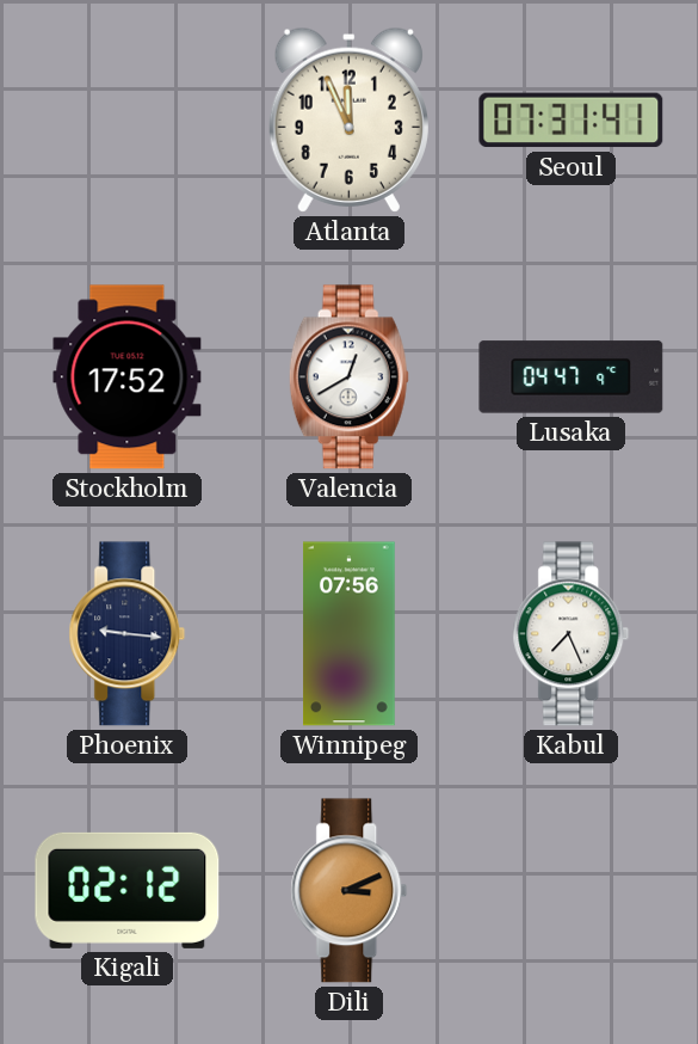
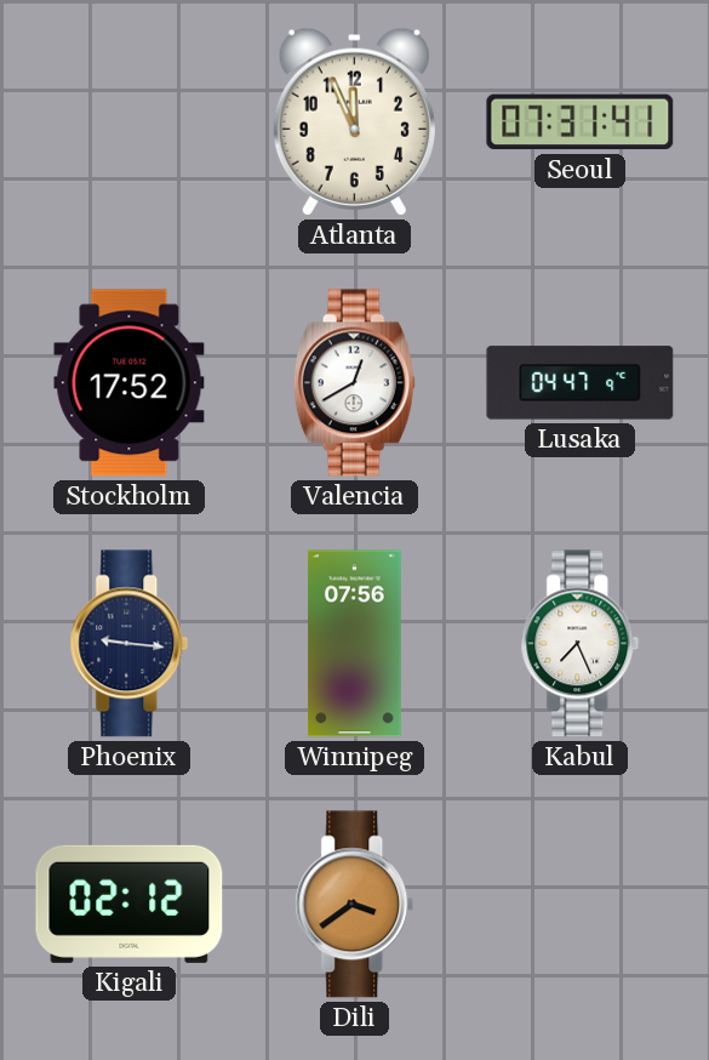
Dili: 3:11 -> 3:39
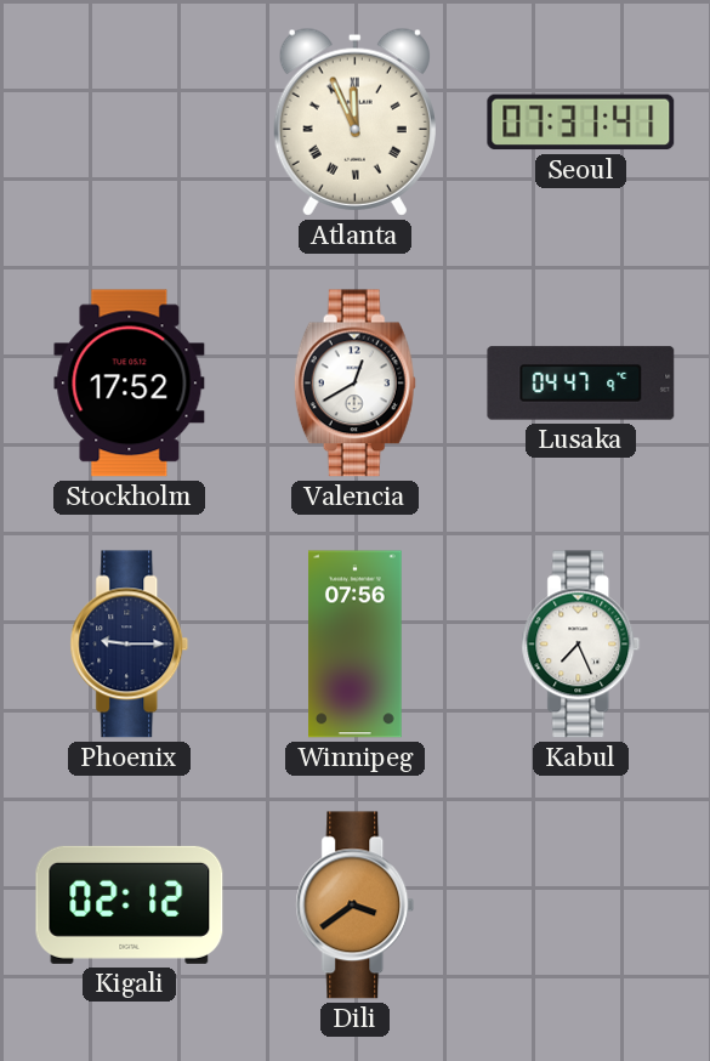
Atlanta numerals: Arabic -> Roman
Phoenix: 9:16 -> 9:15
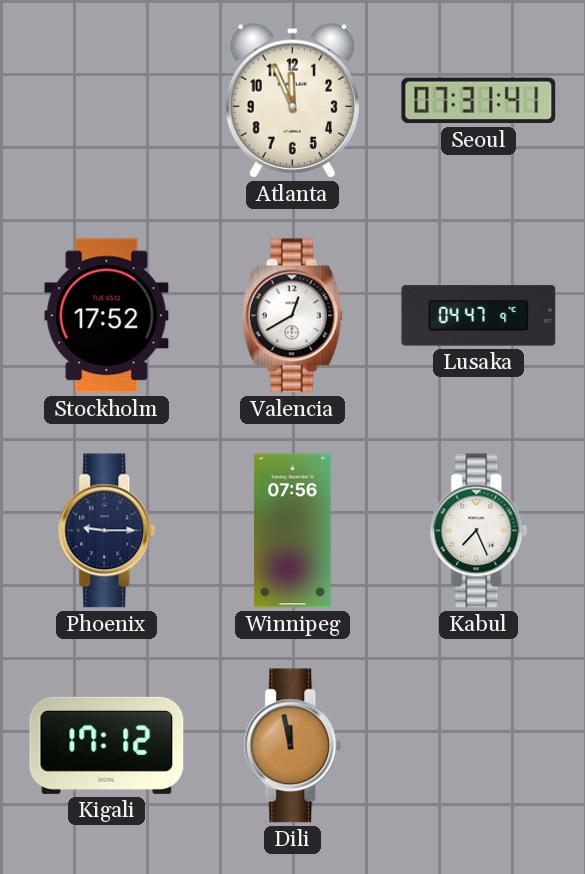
Atlanta numerals: Roman -> Arabic
Kigali: 02:12 -> 17:12
Dili: 3:39 -> 11:58
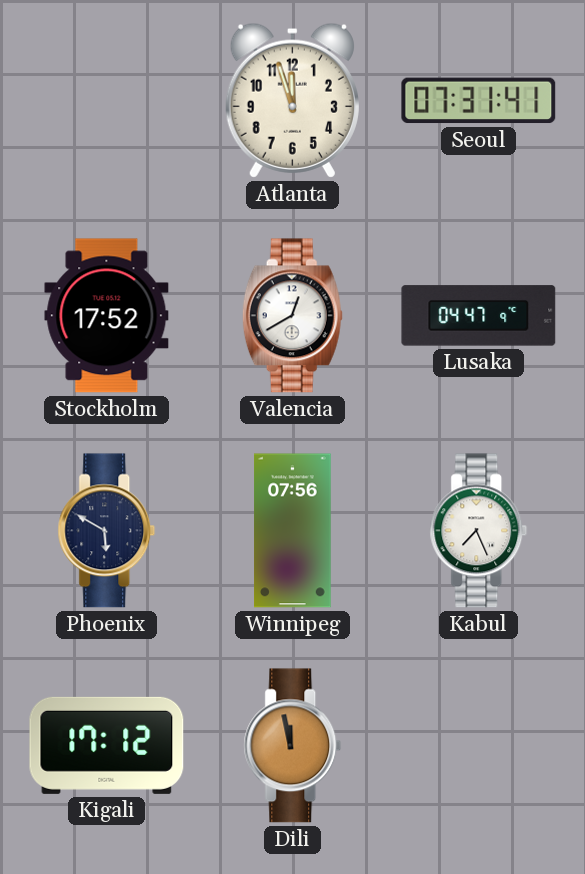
Atlanta: 11:56 -> 11:57
Phoenix: 9:15 -> 5:50
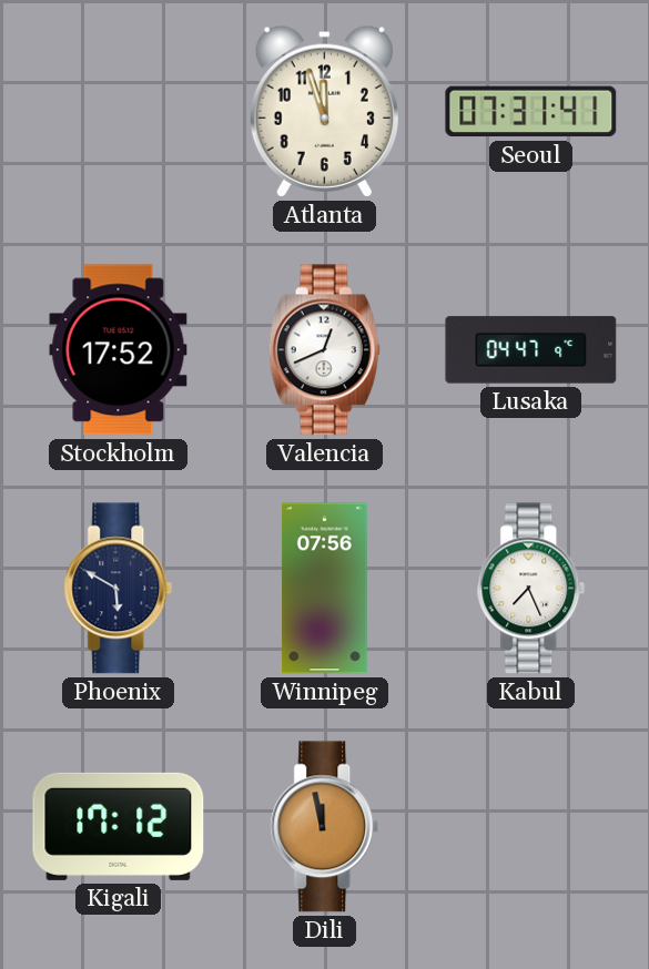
Valencia: 12:40 -> 12:41
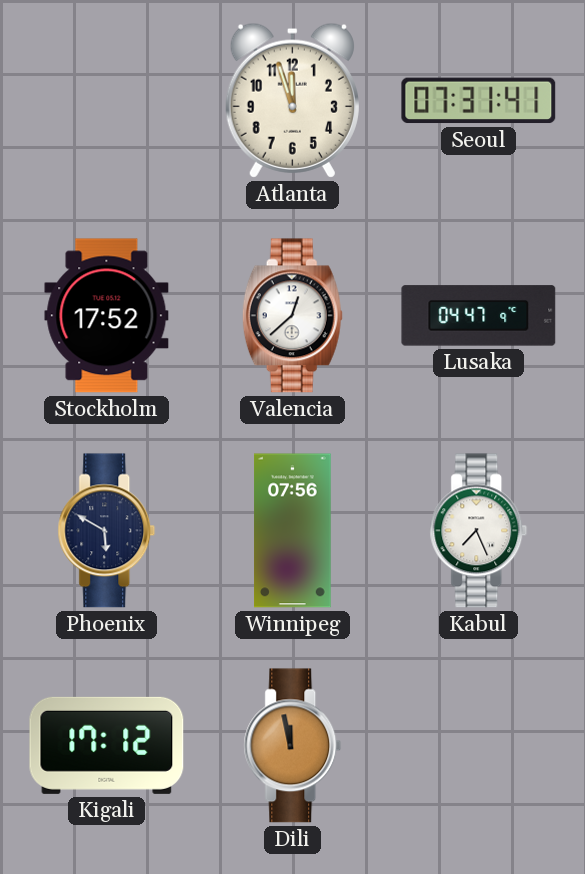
Valencia: 12:41 -> 12:38
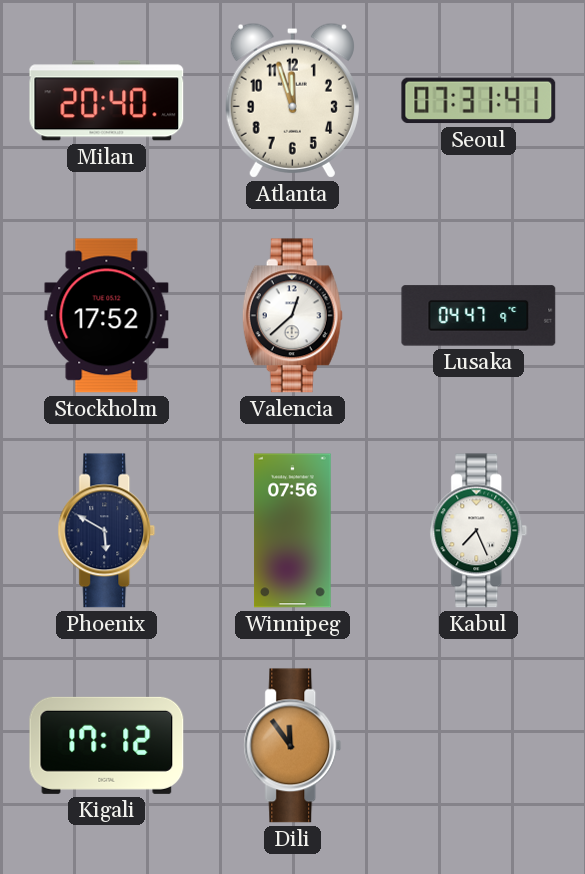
Milan: none -> 20:40
Dili: 11:58 -> 11:54
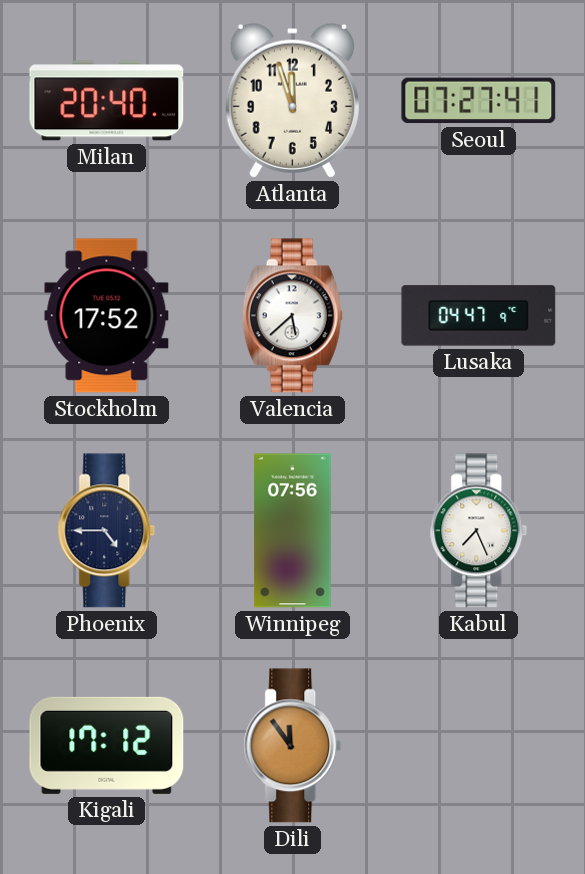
Seoul: 07:31 -> 07:27
Valencia: 12:38 -> 5:38
Phoenix: 5:50 -> 4:45
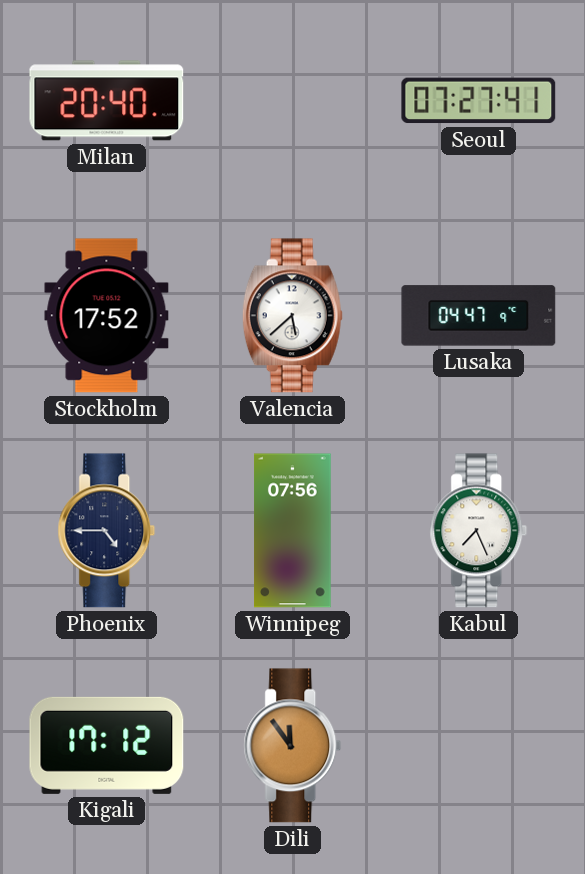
Atlanta: 11:57 -> none
